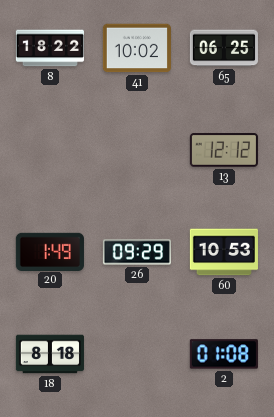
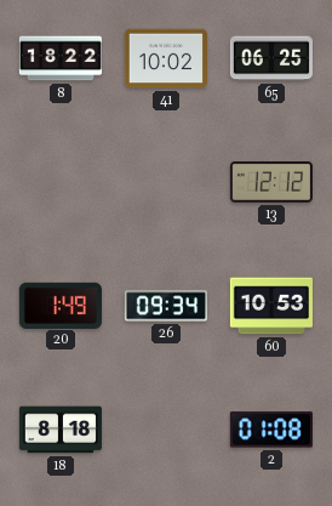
26: 09:29 -> 09:34
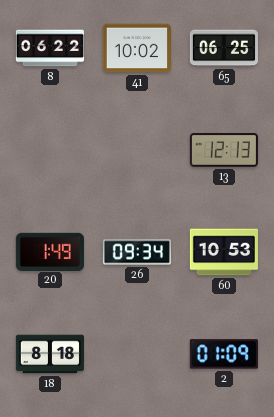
8: 18:22 -> 06:22
13: 12:12 -> 12:13
2: 01:08 -> 01:09
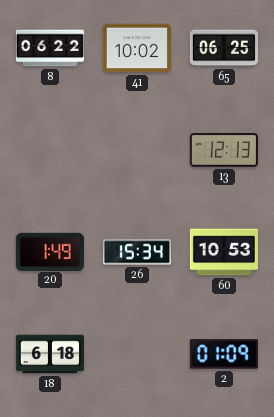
26: 09:34 -> 15:34
18: 8:18 -> 6:18
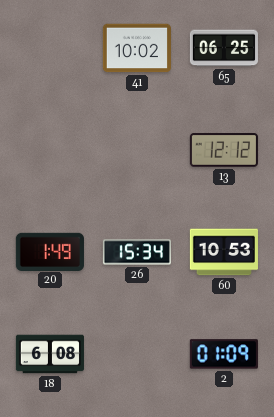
8: 06:22 -> none
13: 12:13 -> 12:12
18: 6:18 -> 6:08
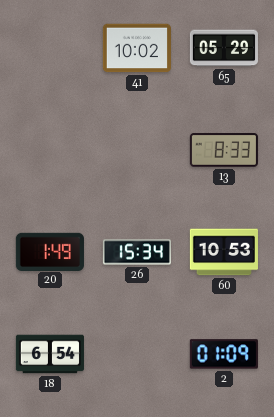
65: 06:25 -> 05:29
13: 12:12 -> 8:33
18: 6:08 -> 6:54
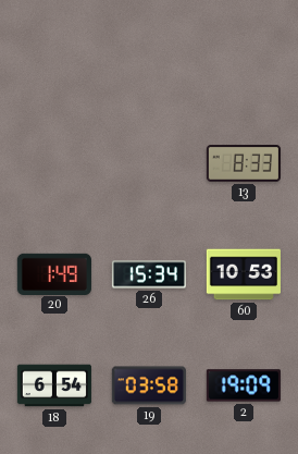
41: 10:02 -> none
65: 05:29 -> none
19: none -> 03:58
2: 01:09 -> 19:09
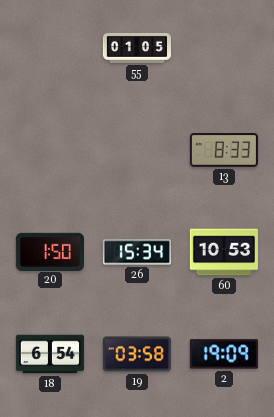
55: none -> 01:05
20: 1:49 -> 1:50
